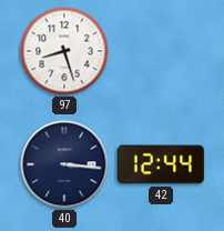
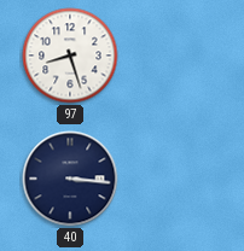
42: 12:44 -> none
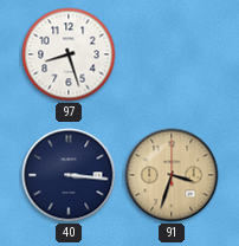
91: none -> 3:33
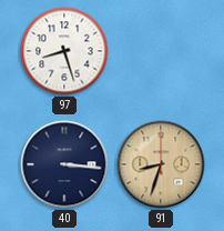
91: 3:33 -> 8:33
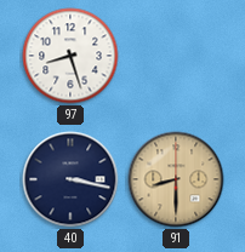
40: 3:16 -> 3:17
91: 8:33 -> 8:30
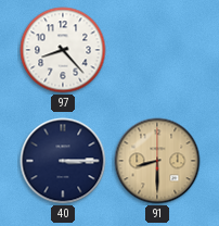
97: 8:27 -> 8:23
40: 3:17 -> 3:15
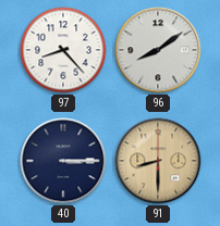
96: none -> 8:09
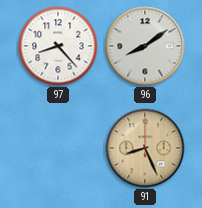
40: 3:15 -> none
91: 8:30 -> 8:26
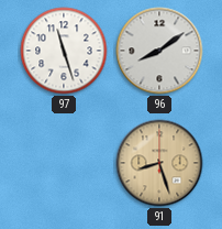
97: 8:23 -> 11:27
91: 8:26 -> 8:27
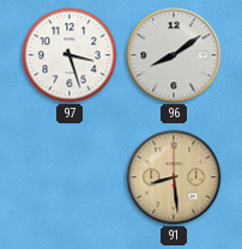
97: 11:27 -> 3:27
91: 8:27 -> 8:29
